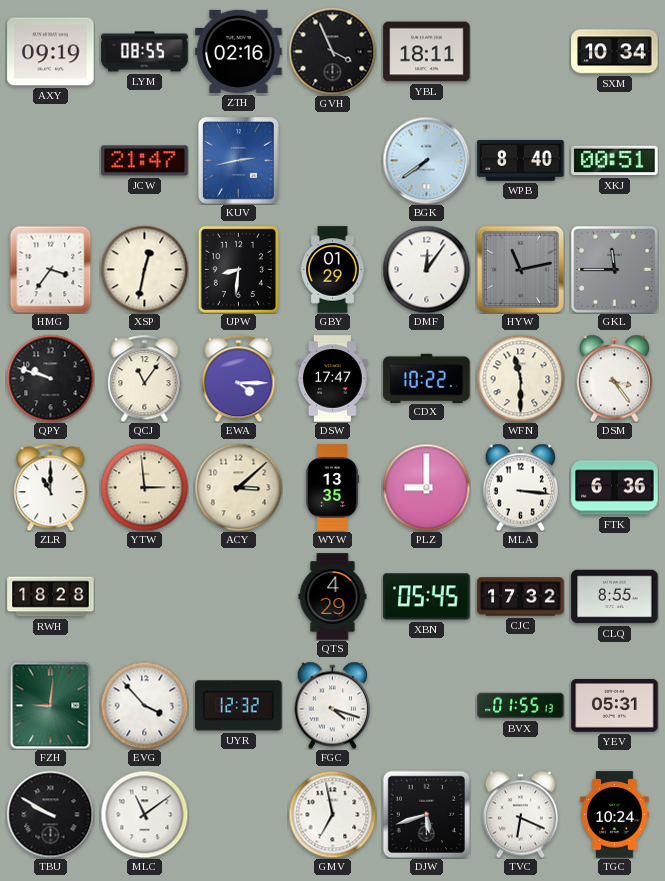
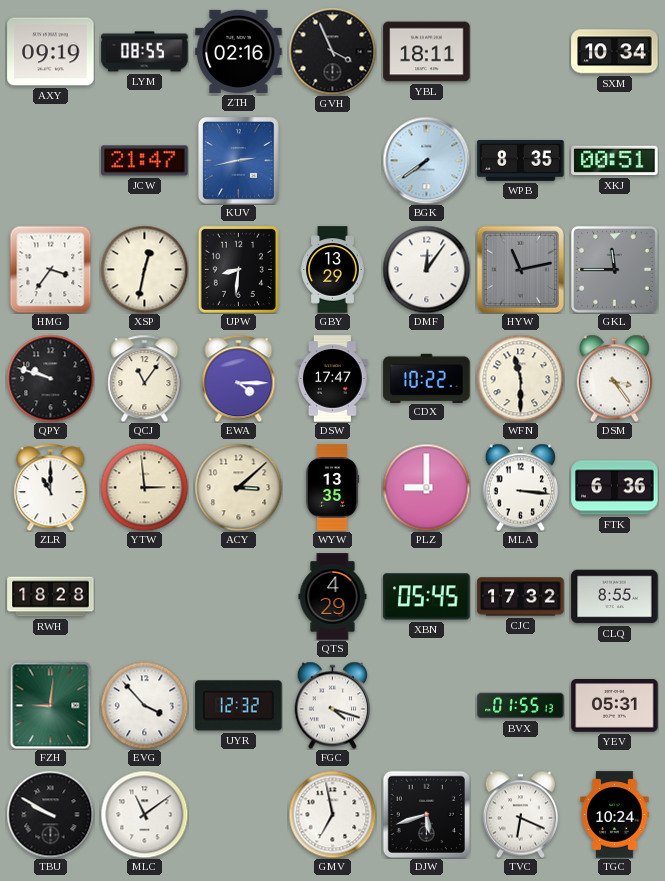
WPB: 8:40 -> 8:35
GBY: 01:29 -> 13:29
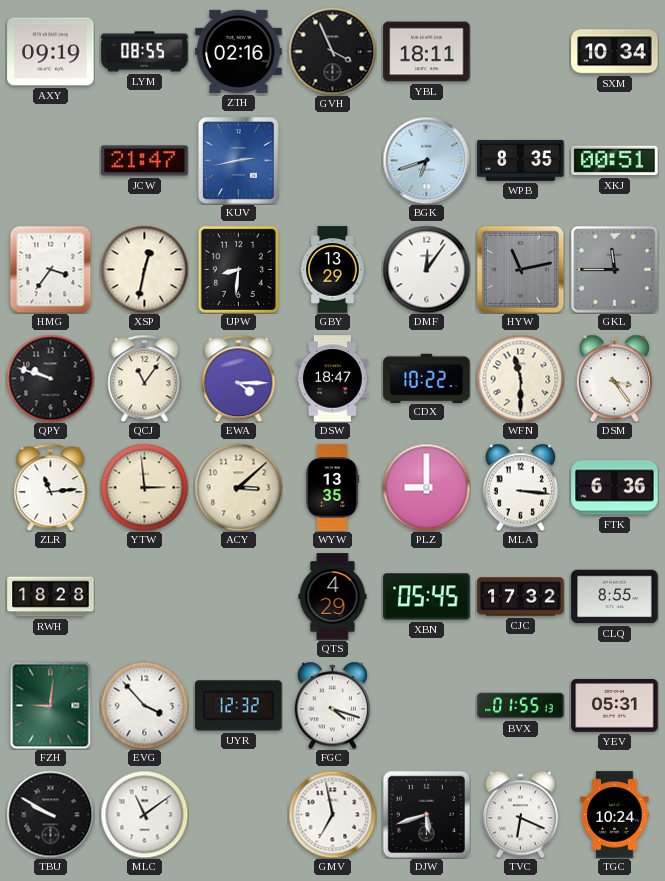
BGK: 7:39 -> 6:42
DSW: 17:47 -> 18:47
ZLR: 11:00 -> 11:14
